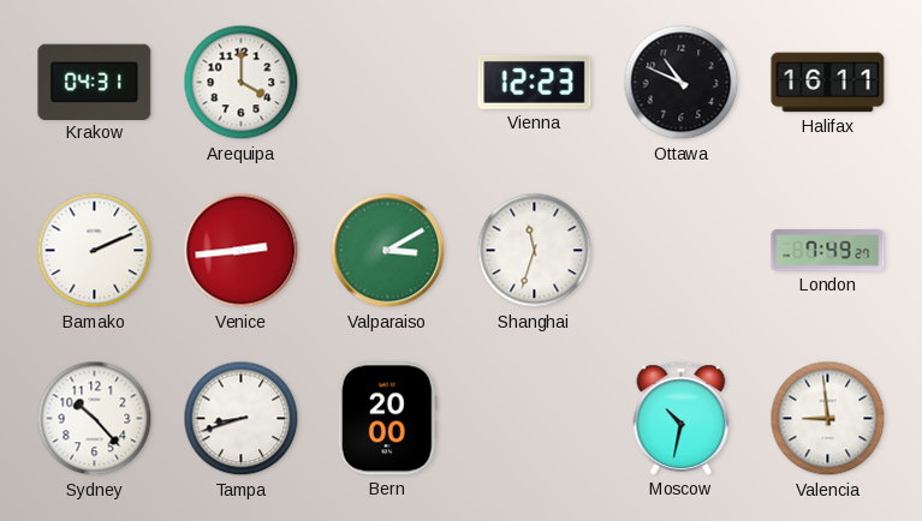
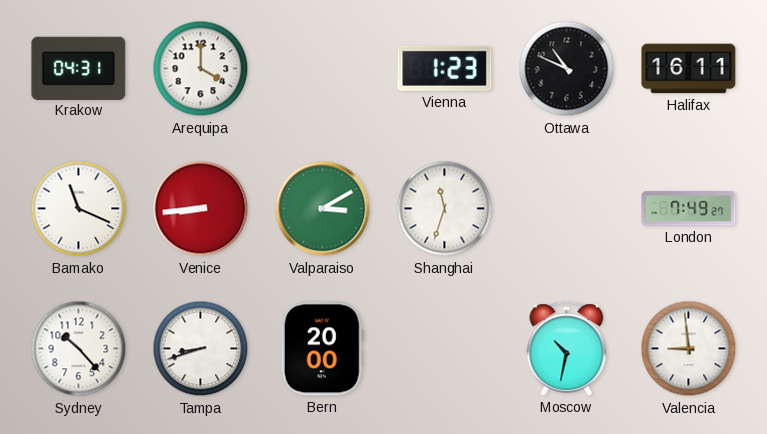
Vienna: 12:23 -> 1:23
Bamako: 2:11 -> 11:19
Venice: 2:44 -> 8:44
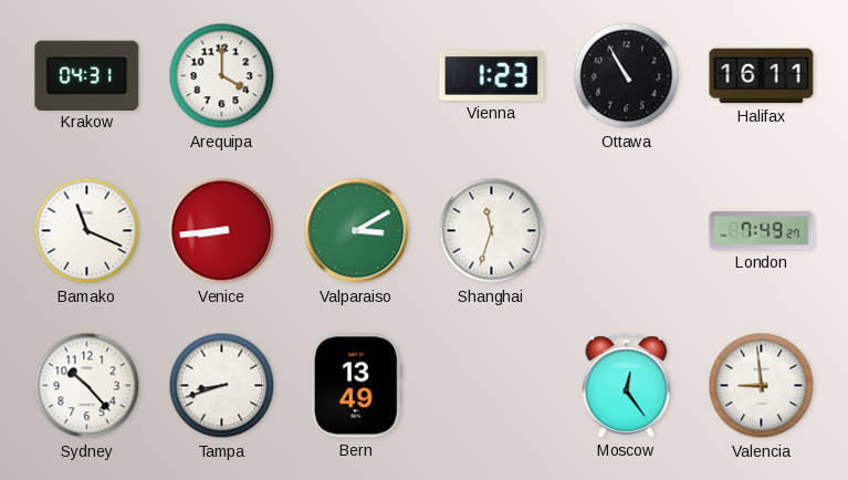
Ottawa: 10:49 -> 10:55
Bern: 20:00 -> 13:49
Moscow: 10:32 -> 12:24
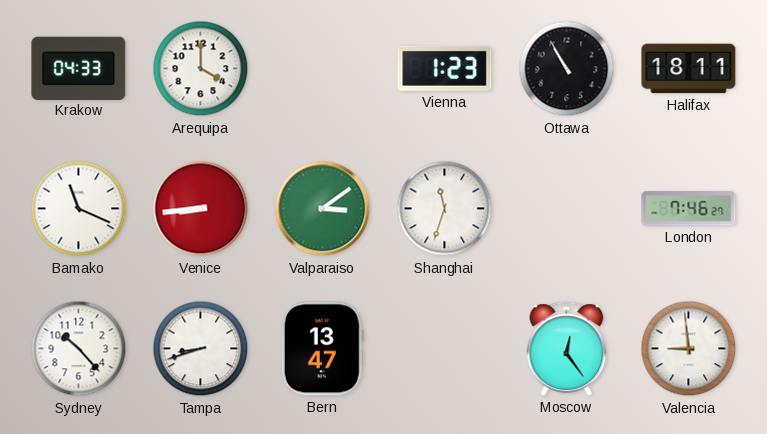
Krakow: 04:31 -> 04:33
Halifax: 16:11 -> 18:11
Valparaiso: 3:10 -> 3:09
London: 7:49 -> 7:46
Bern: 13:49 -> 13:47
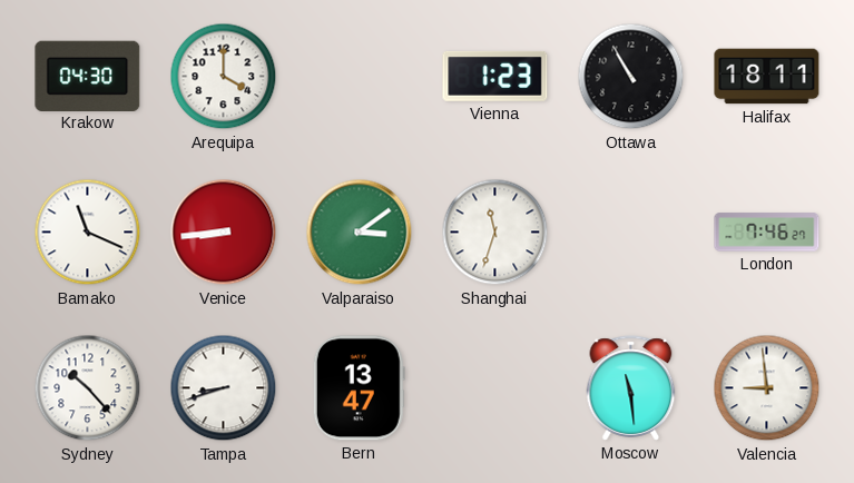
Krakow: 04:33 -> 04:30
Moscow: 12:24 -> 11:29
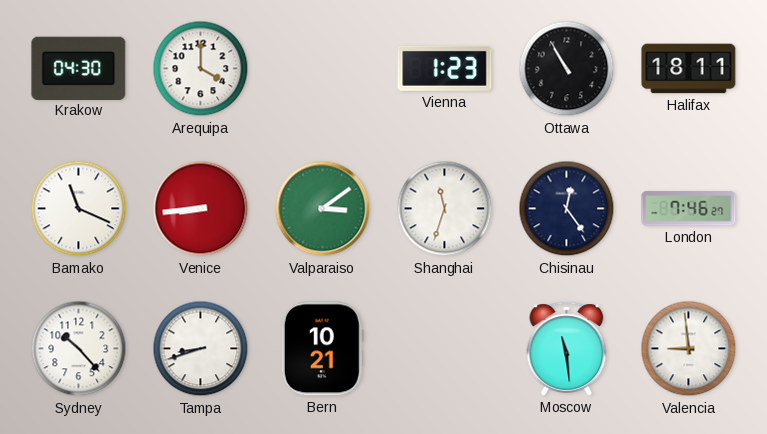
Chisinau: none -> 12:24
Bern: 13:47 -> 10:21
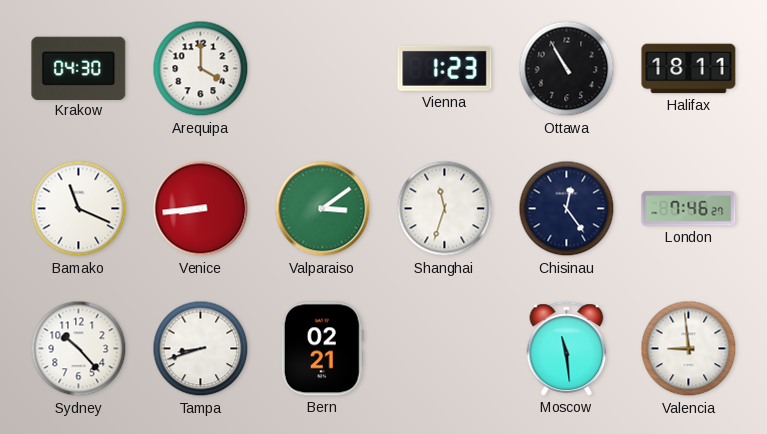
Bern: 10:21 -> 02:21
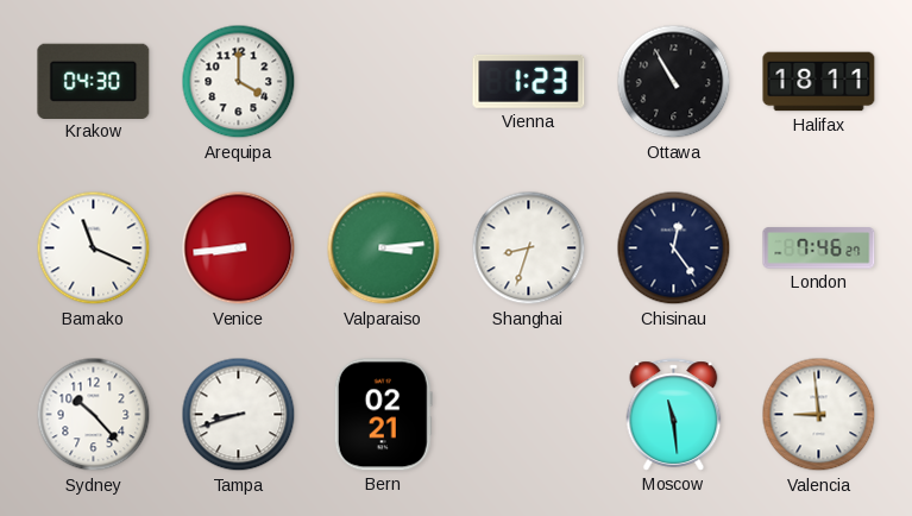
Valparaiso: 3:09 -> 3:14
Shanghai: 11:33 -> 8:33
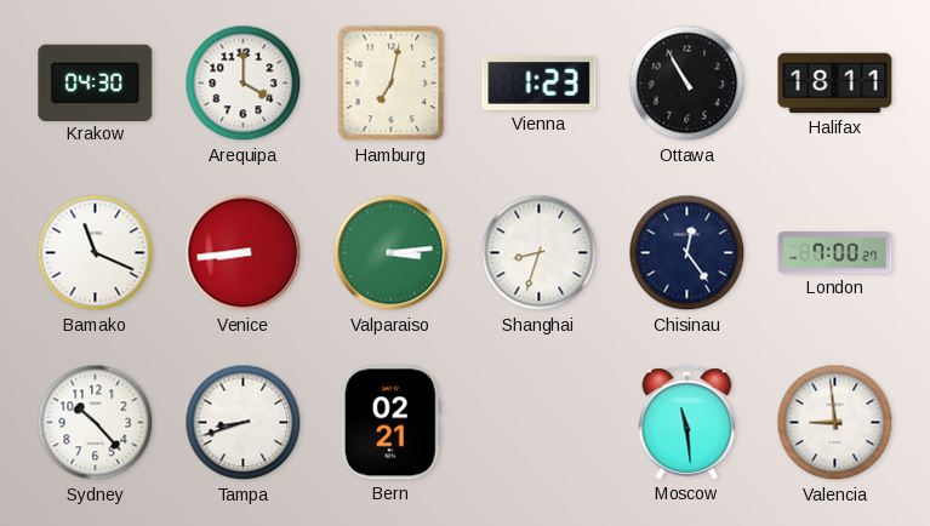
Hamburg: none -> 7:02
London: 7:46 -> 7:00
